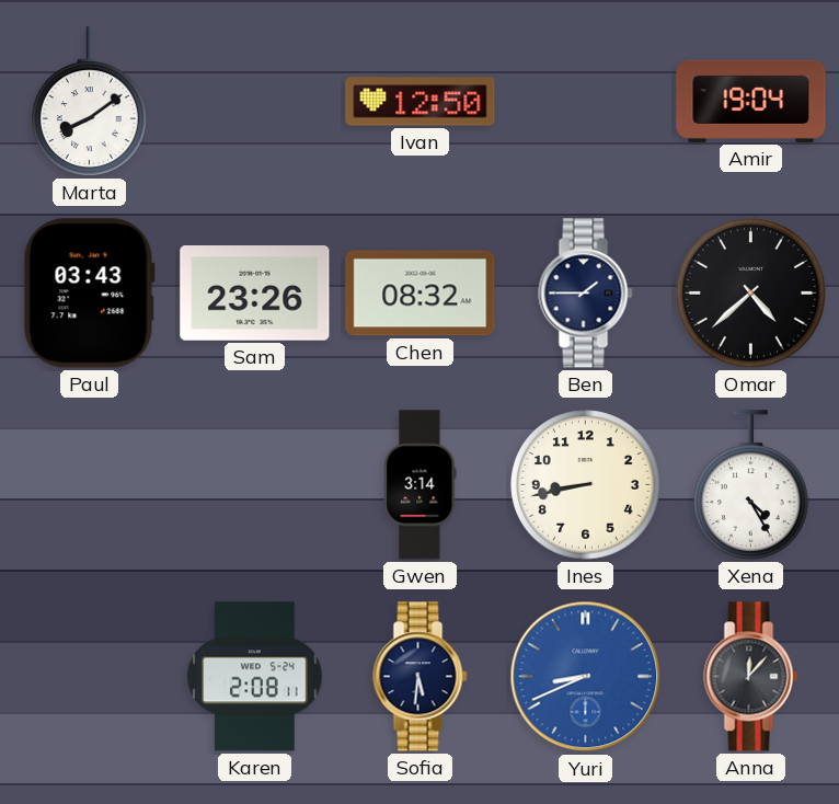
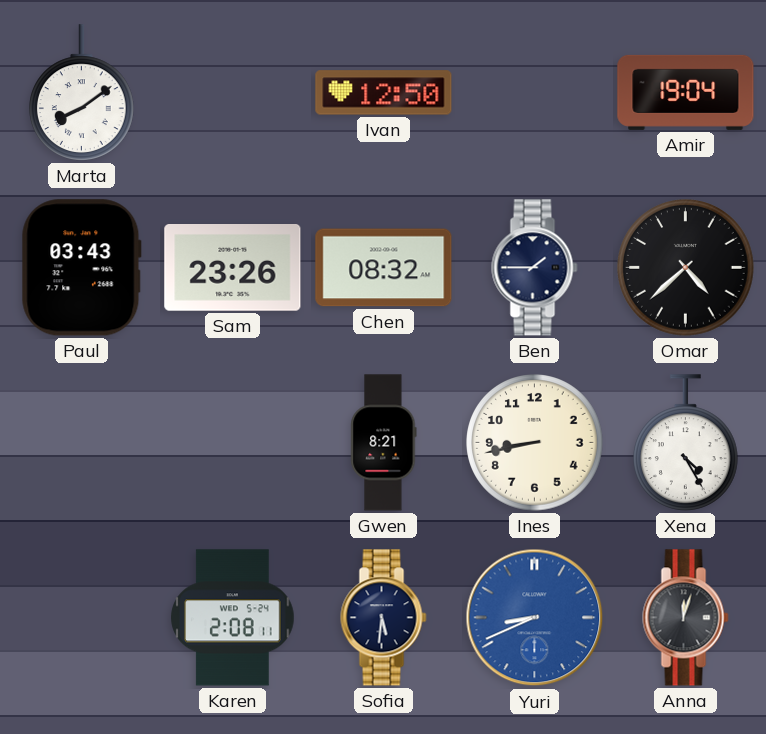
Gwen: 3:14 -> 8:21
Anna: 12:07 -> 12:03
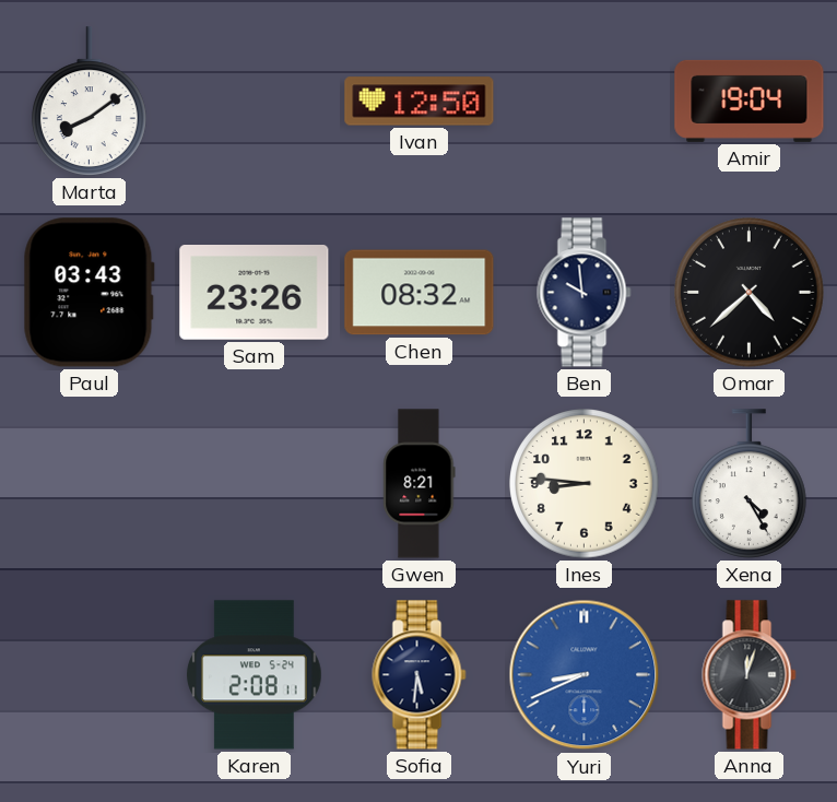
Ben: 1:45 -> 9:59
Ines: 8:43 -> 8:46
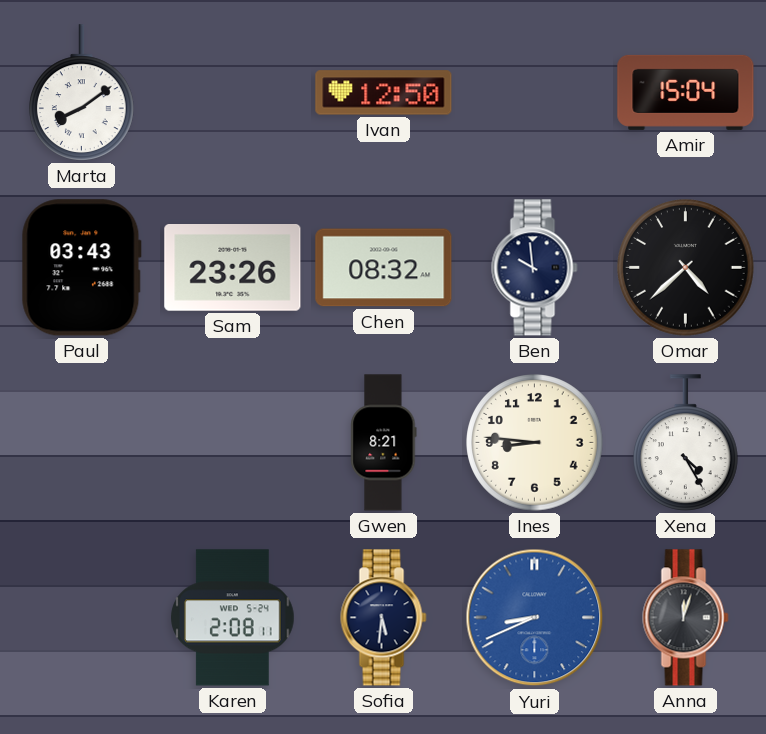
Amir: 19:04 -> 15:04
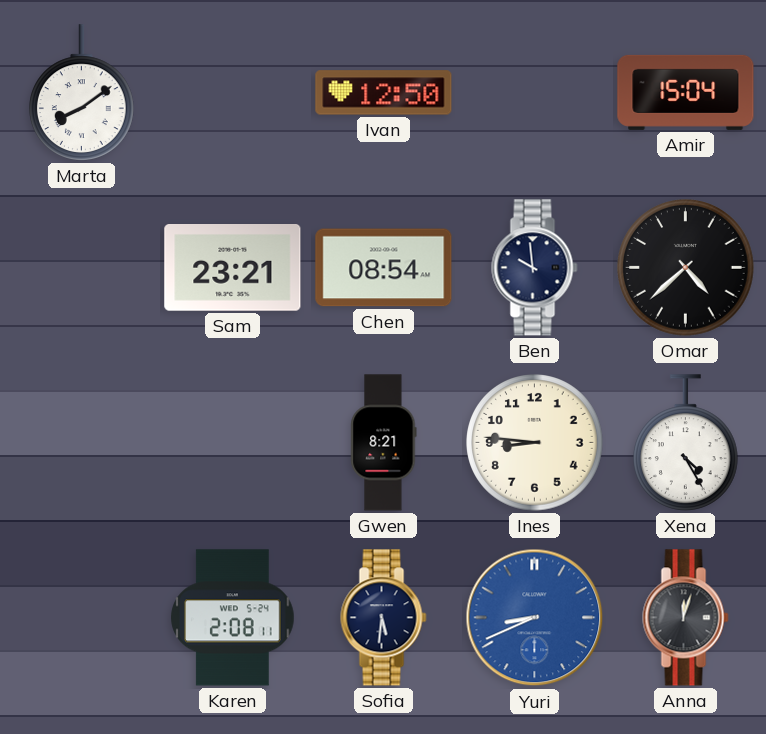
Paul: 03:43 -> none
Sam: 23:26 -> 23:21
Chen: 08:32 -> 08:54
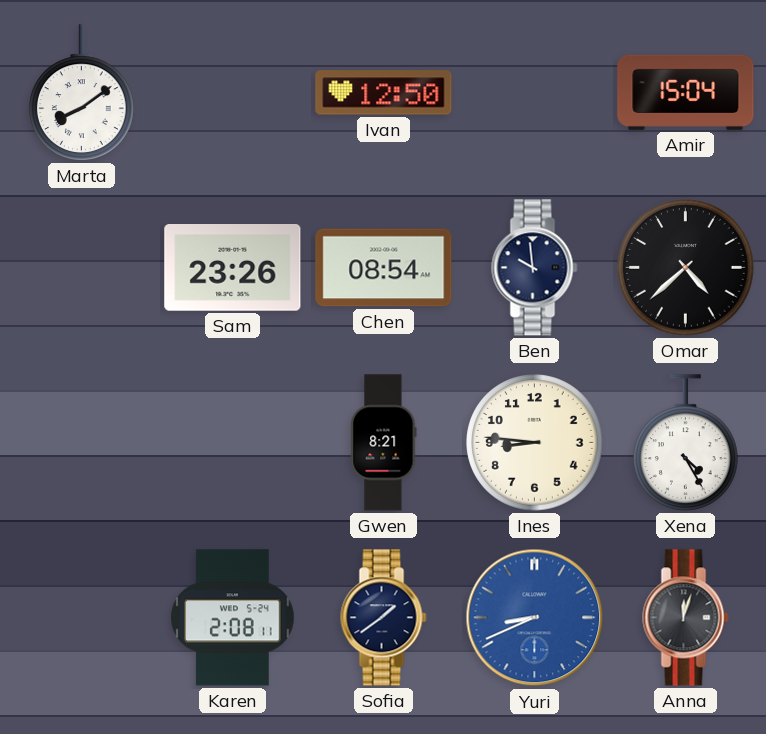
Sam: 23:21 -> 23:26
Sofia: 5:31 -> 1:39
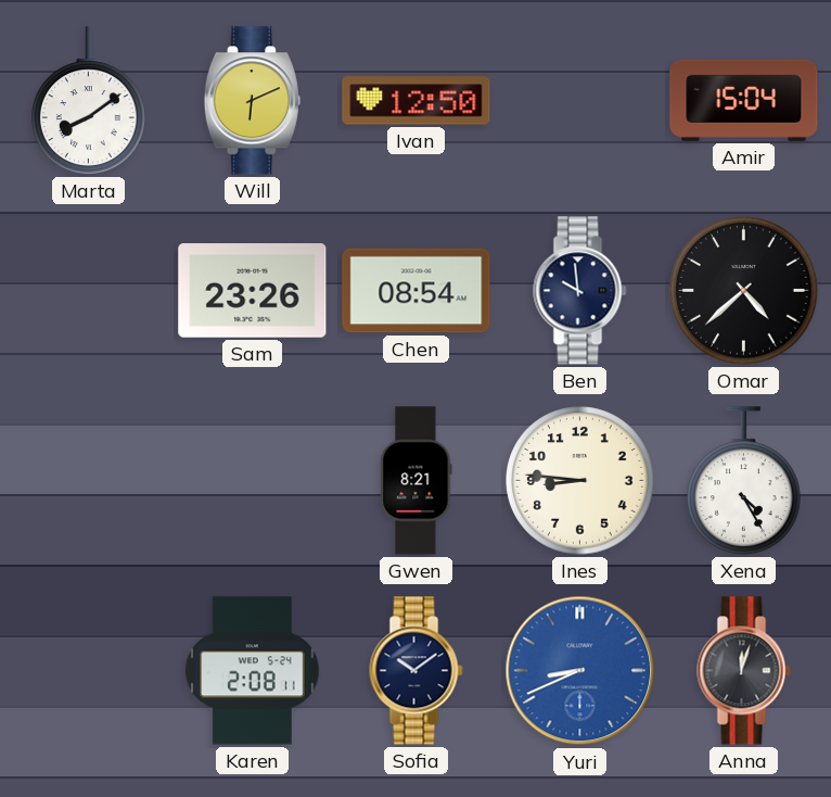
Will: none -> 6:11
Sofia: 1:39 -> 10:09
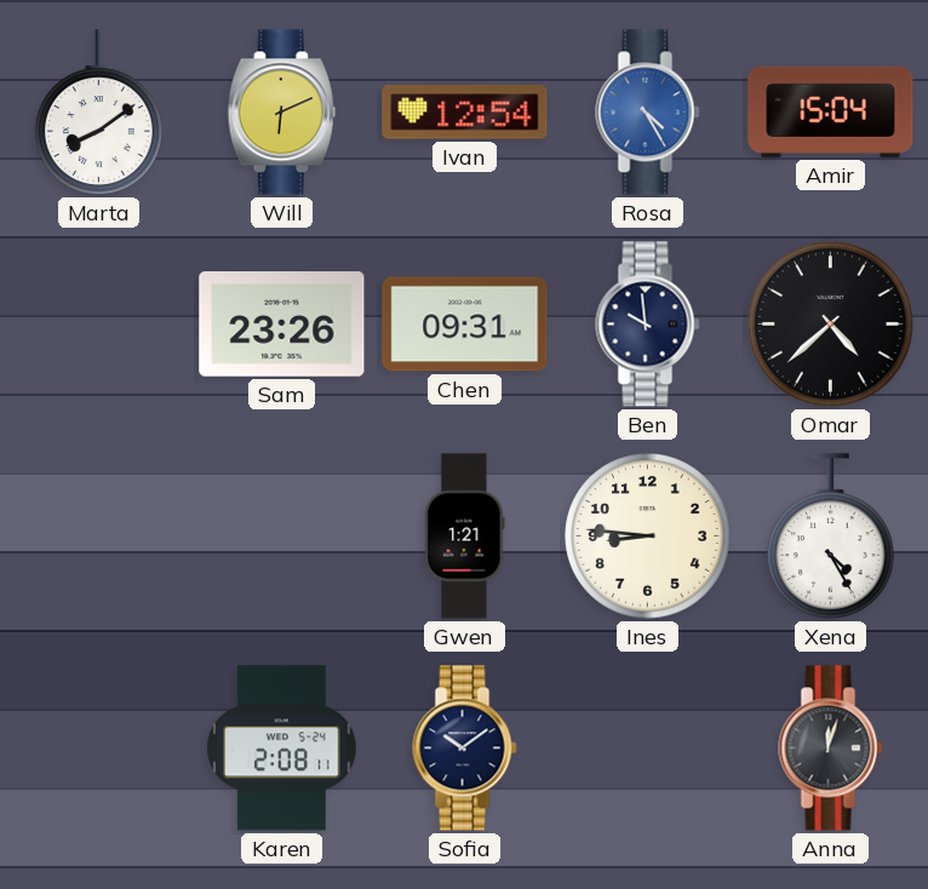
Ivan: 12:50 -> 12:54
Rosa: none -> 4:25
Chen: 08:54 -> 09:31
Gwen: 8:21 -> 1:21
Yuri: 8:41 -> none
